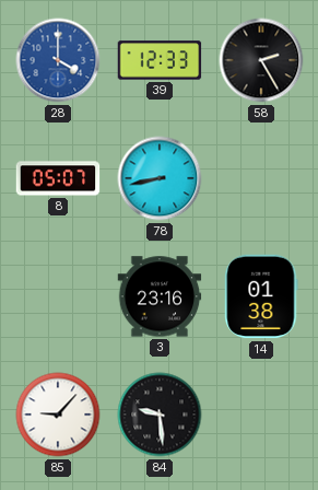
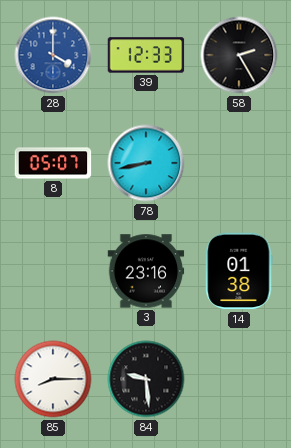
85: 9:07 -> 8:15
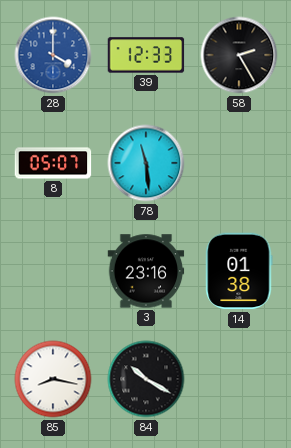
78: 8:43 -> 11:29
85: 8:15 -> 8:17
84: 9:29 -> 10:20
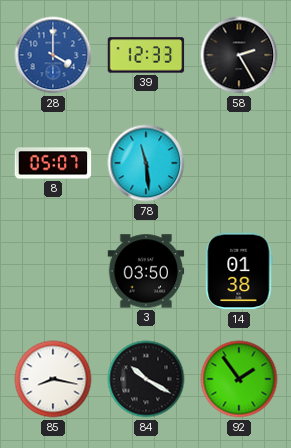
3: 23:16 -> 03:50
92: none -> 1:54
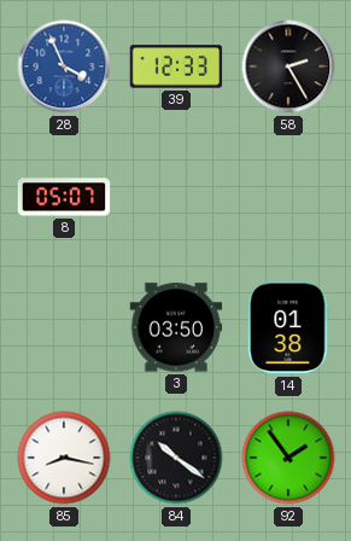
28: 4:00 -> 3:56
78: 11:29 -> none
84: 10:20 -> 10:21
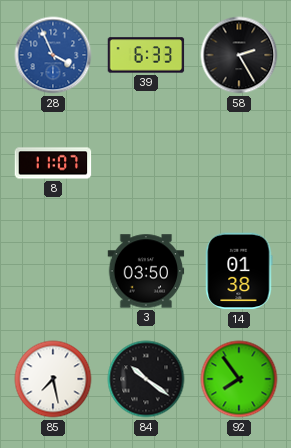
39: 12:33 -> 6:33
8: 05:07 -> 11:07
85: 8:17 -> 7:28
92: 1:54 -> 7:54
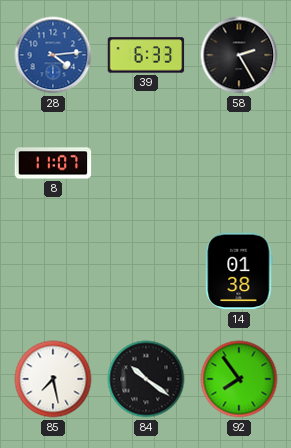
28: 3:56 -> 4:14
3: 03:50 -> none
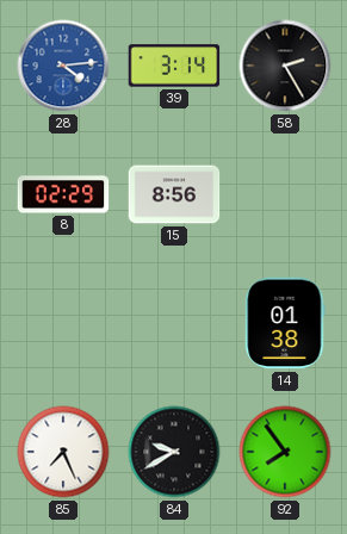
39: 6:33 -> 3:14
8: 11:07 -> 02:29
15: none -> 8:56
85: 7:28 -> 7:26
84: 10:21 -> 9:40
